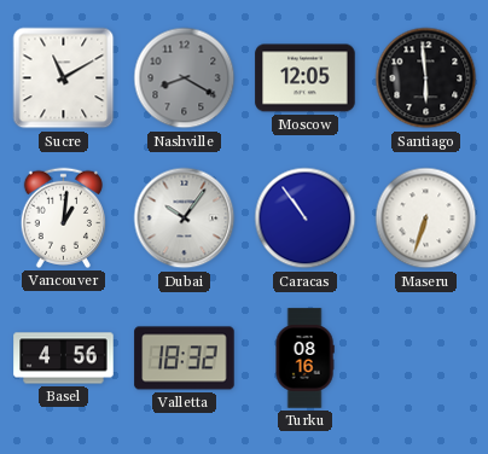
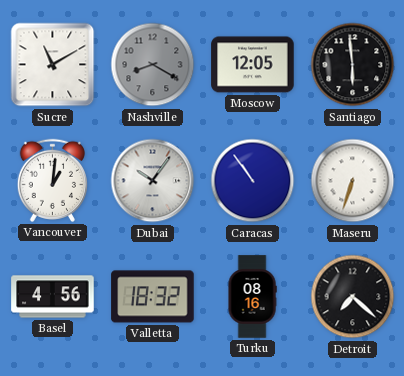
Detroit: none -> 7:22
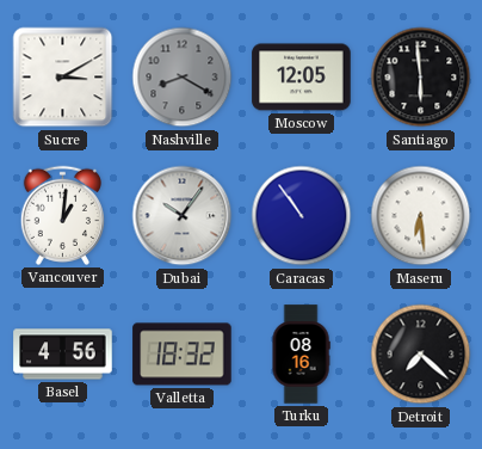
Sucre: 11:10 -> 3:10
Maseru: 6:33 -> 6:29
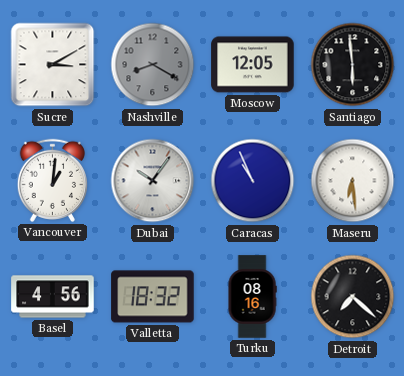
Caracas: 10:54 -> 10:56
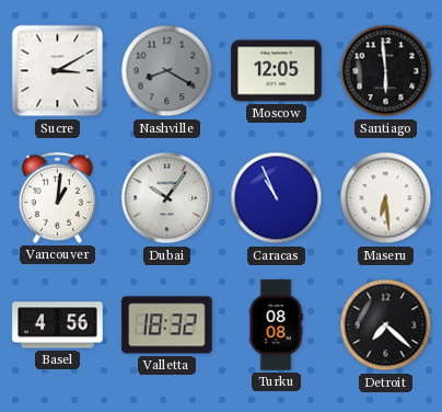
Turku: 08:16 -> 08:08
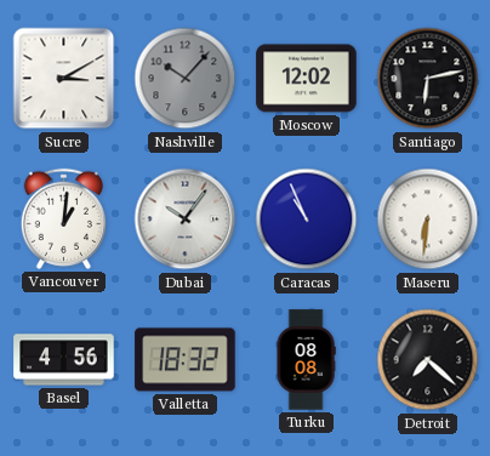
Nashville: 8:20 -> 10:07
Moscow: 12:05 -> 12:02
Santiago: 5:59 -> 6:13
Maseru: 6:29 -> 6:31
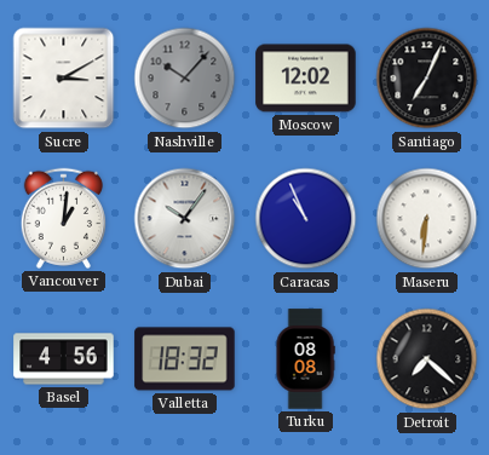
Santiago: 6:13 -> 7:04
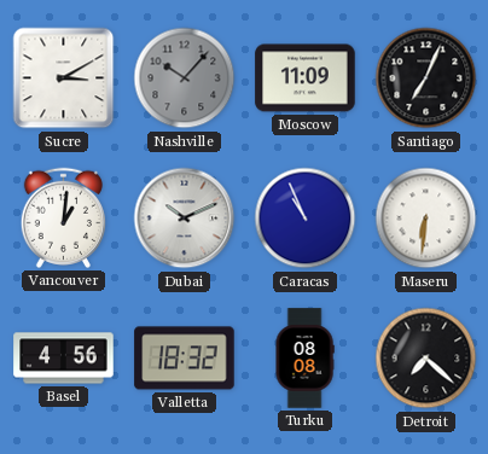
Moscow: 12:02 -> 11:09
Dubai: 10:06 -> 10:11
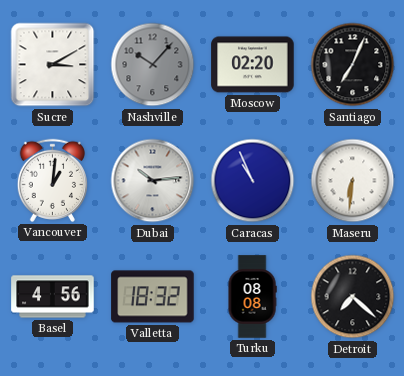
Moscow: 11:09 -> 02:20
Dubai: 10:11 -> 10:14
